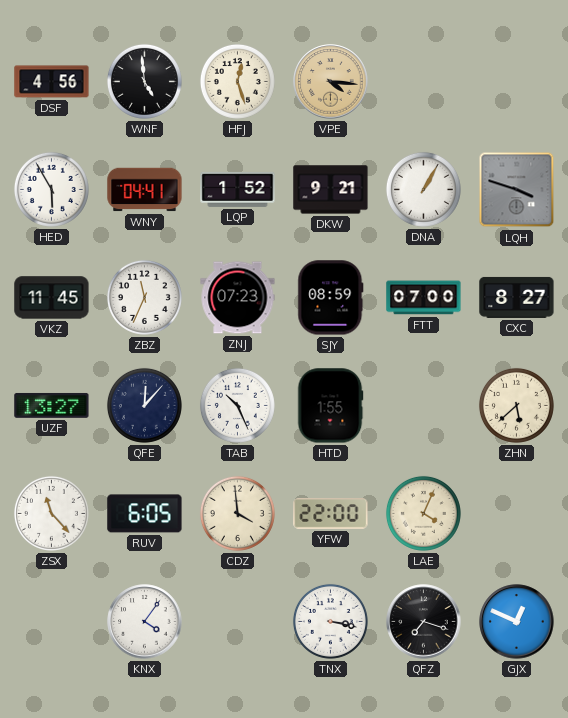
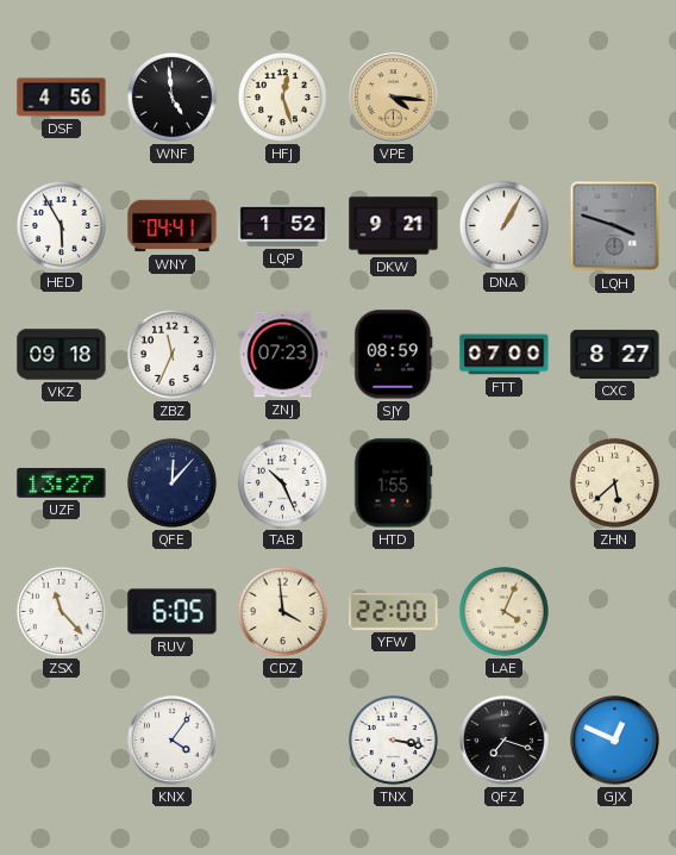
VKZ: 11:45 -> 09:18
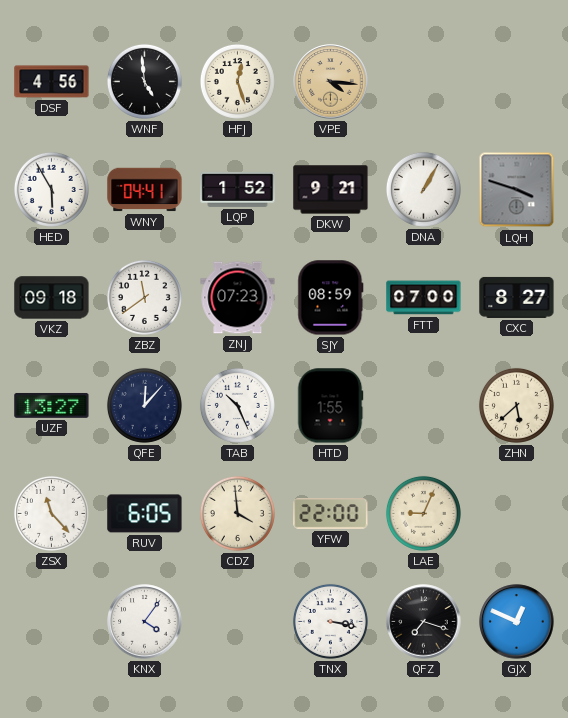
ZBZ: 11:34 -> 11:39
LAE: 4:04 -> 9:04
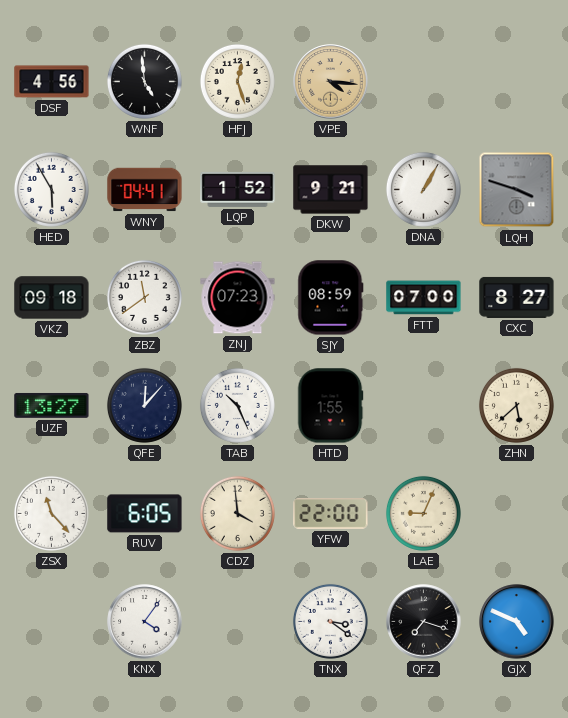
TNX: 3:17 -> 3:21
GJX: 12:49 -> 4:49
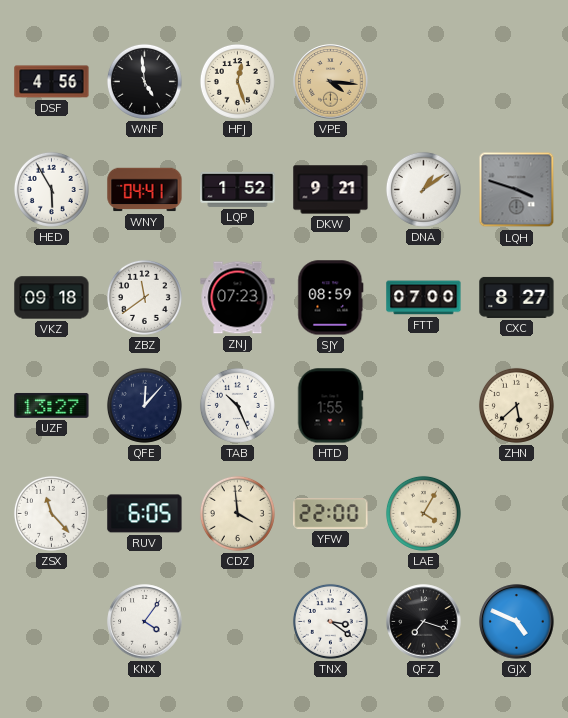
DNA: 1:05 -> 1:09
LAE: 9:04 -> 4:05
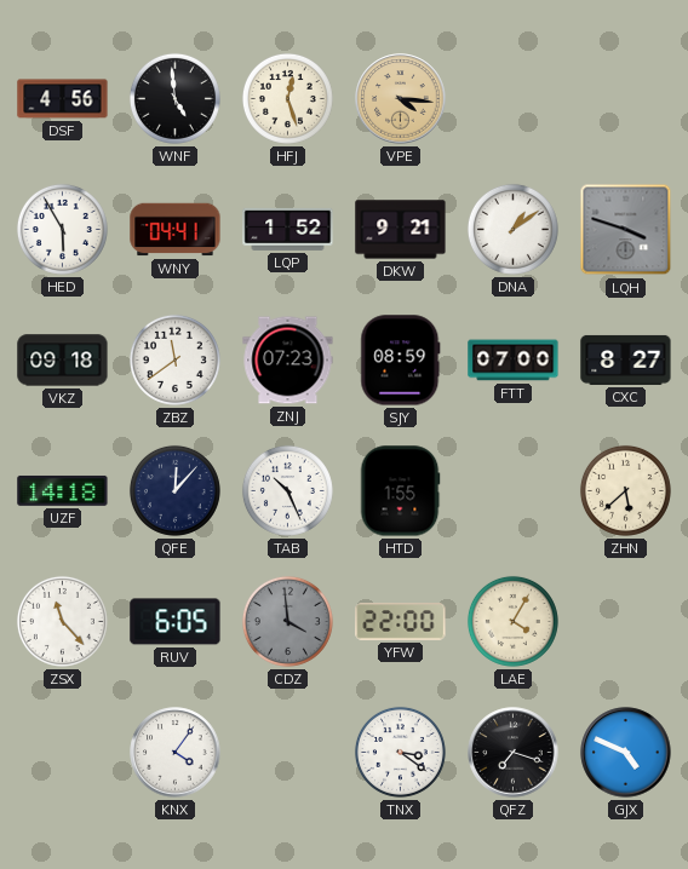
UZF: 13:27 -> 14:18
CDZ dial: cream -> grey
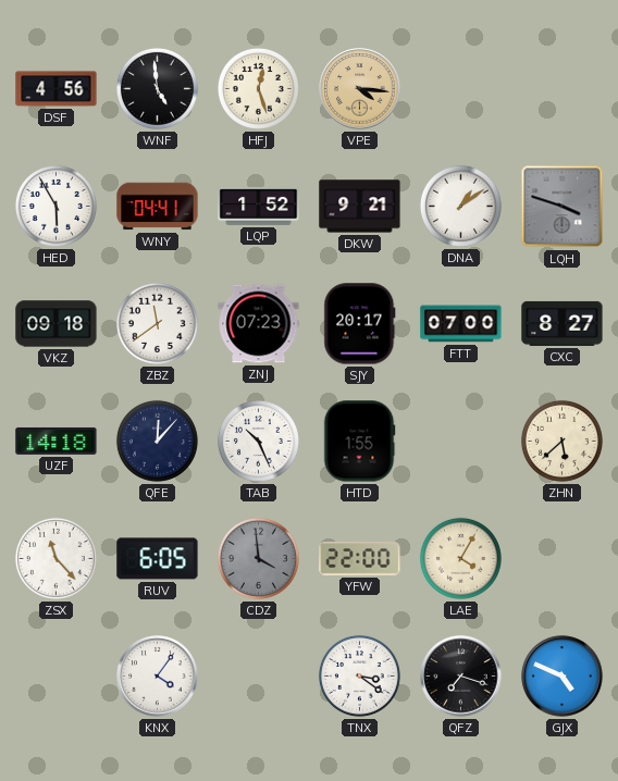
SJY: 08:59 -> 20:17
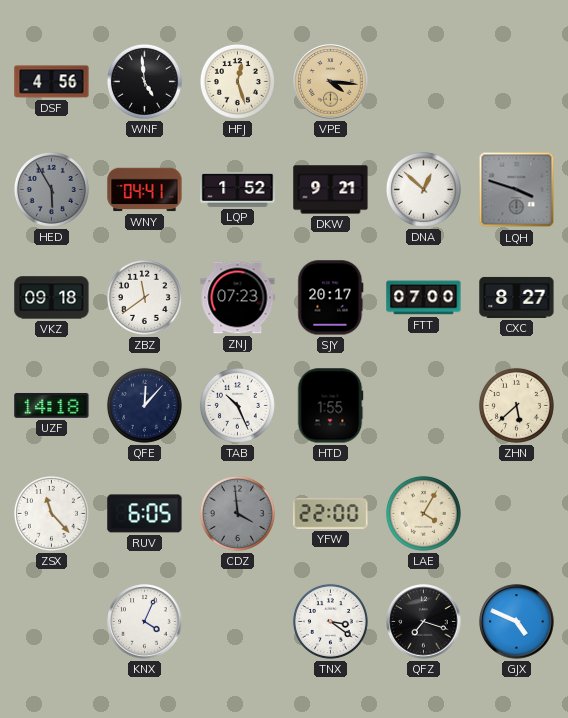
HED dial: white -> grey
DNA: 1:09 -> 12:52
KNX: 4:06 -> 4:04
